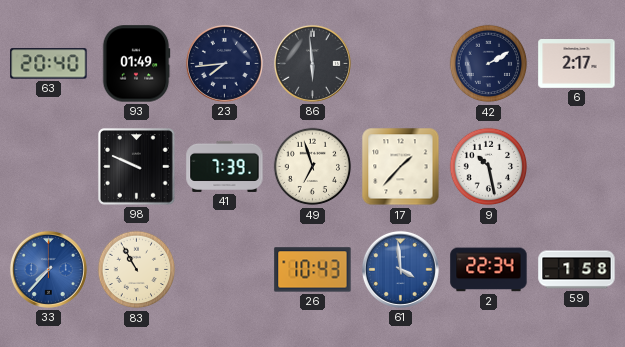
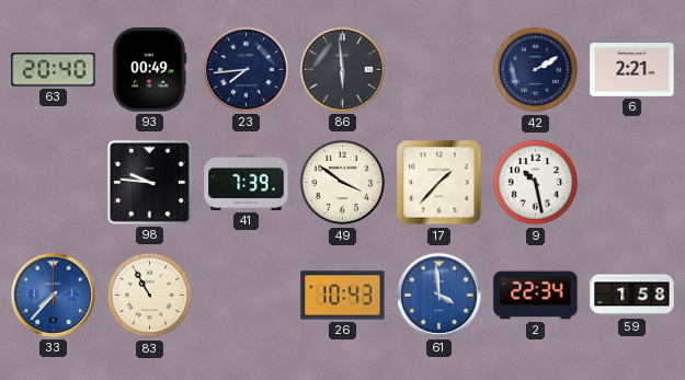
93: 01:49 -> 00:49
6: 2:17 -> 2:21
98: 9:49 -> 9:46
49: 6:57 -> 3:51
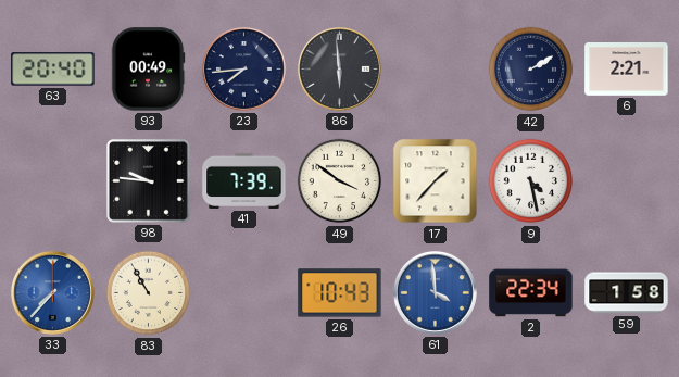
9: 10:28 -> 4:28
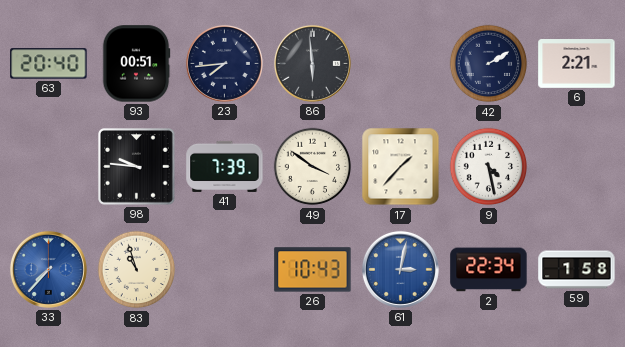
93: 00:49 -> 00:51
83: 10:55 -> 10:57
61: 3:59 -> 3:02
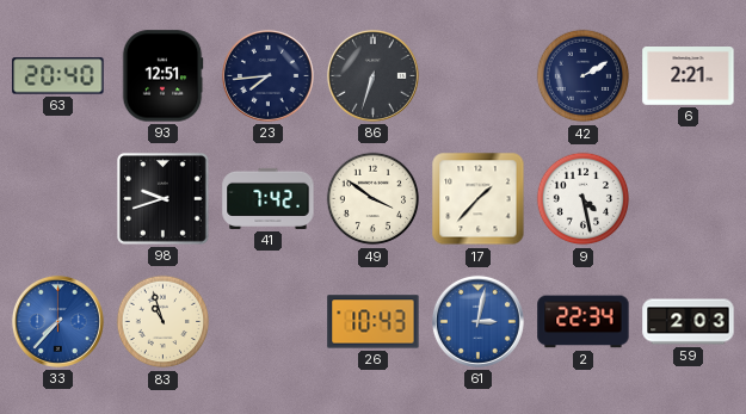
93: 00:51 -> 12:51
86: 5:59 -> 6:33
98: 9:46 -> 9:42
41: 7:39 -> 7:42
59: 1:58 -> 2:03
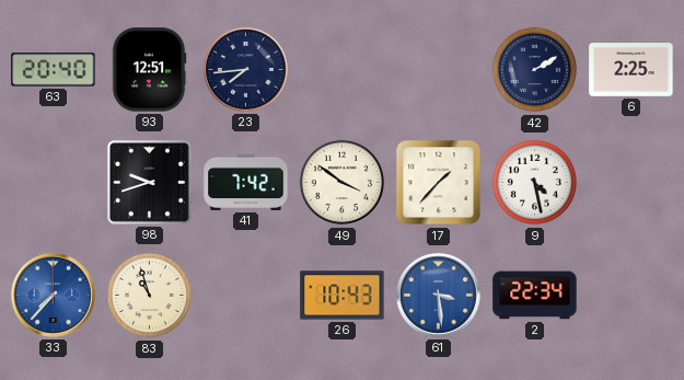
86: 6:33 -> none
6: 2:21 -> 2:25
61: 3:02 -> 3:29
59: 2:03 -> none
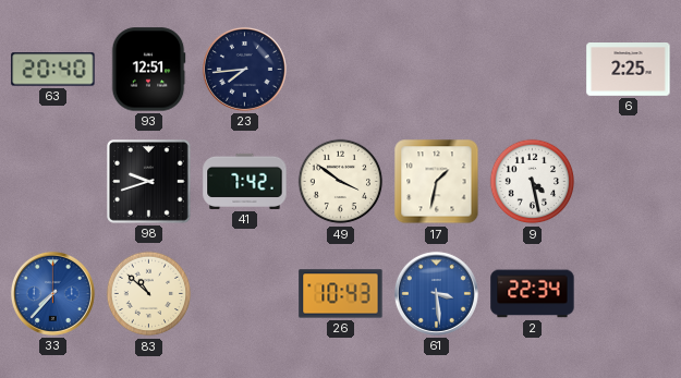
42: 2:10 -> none
17: 1:37 -> 1:32
83: 10:57 -> 10:52
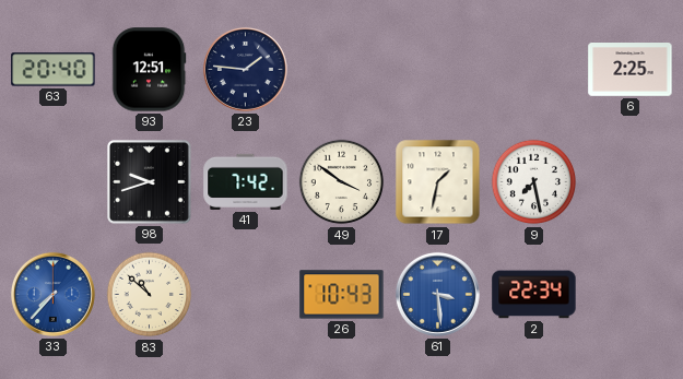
23: 7:44 -> 1:46
9: 4:28 -> 7:28
